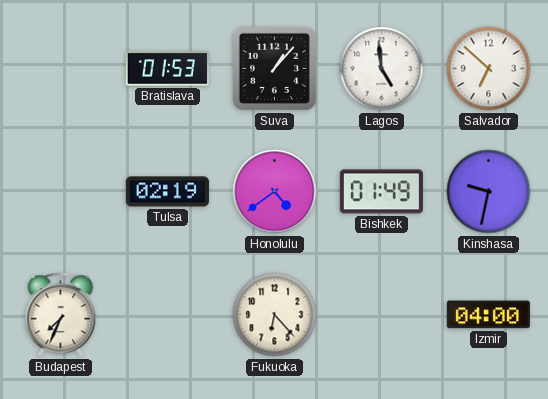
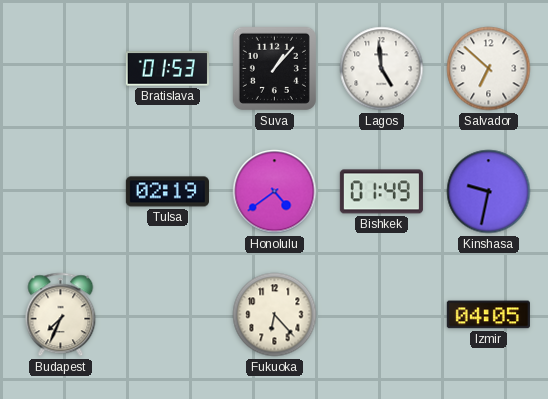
Izmir: 04:00 -> 04:05
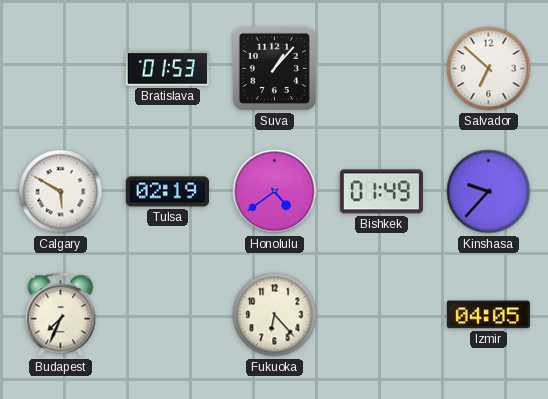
Lagos: 4:59 -> none
Calgary: none -> 5:50
Kinshasa: 9:32 -> 9:37
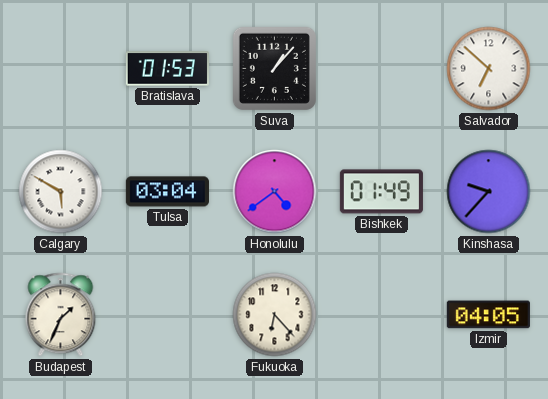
Tulsa: 02:19 -> 03:04
Budapest: 7:34 -> 1:34
